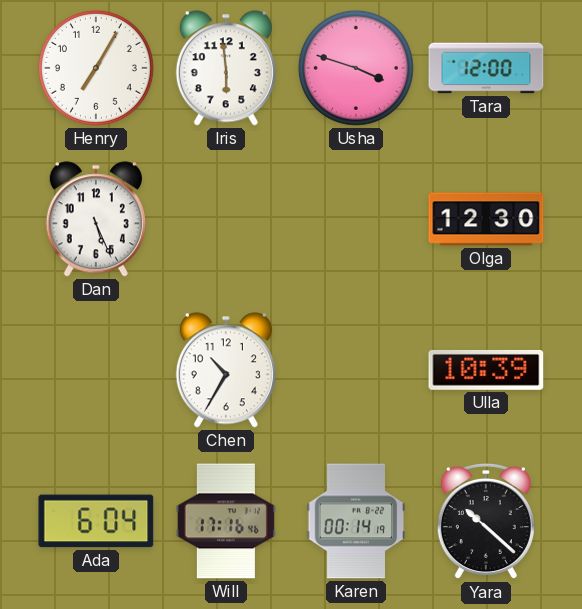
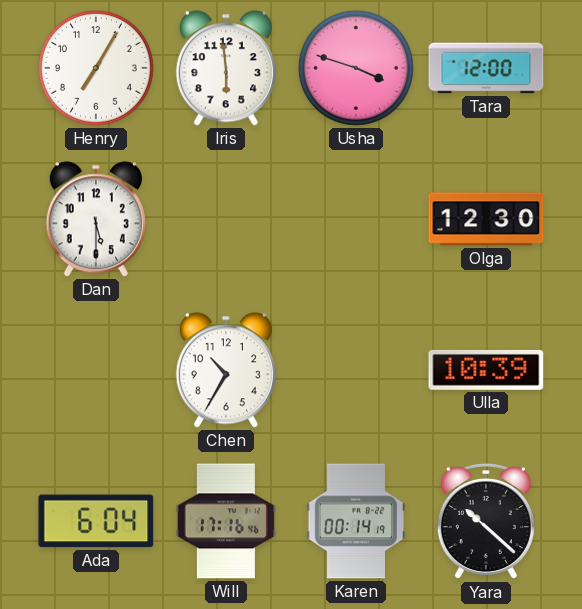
Dan: 5:26 -> 5:30
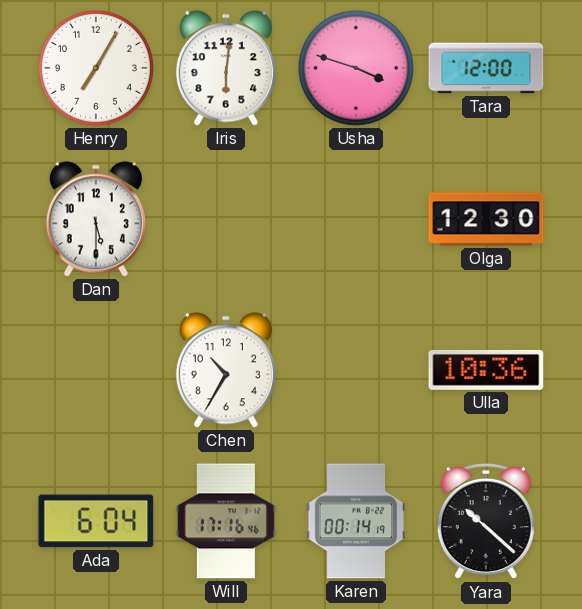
Iris: 5:59 -> 6:01
Ulla: 10:39 -> 10:36
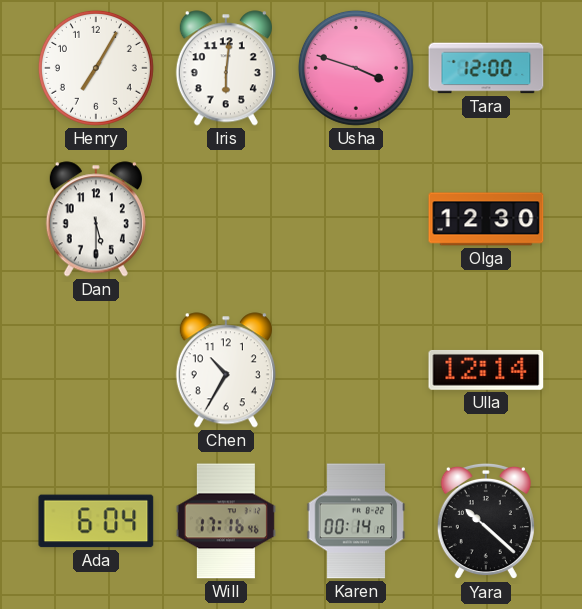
Ulla: 10:36 -> 12:14
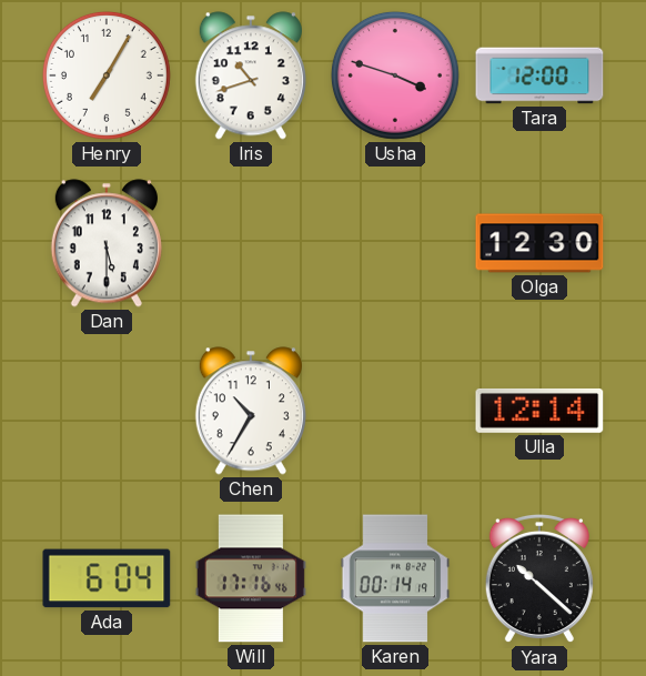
Iris: 6:01 -> 10:42
